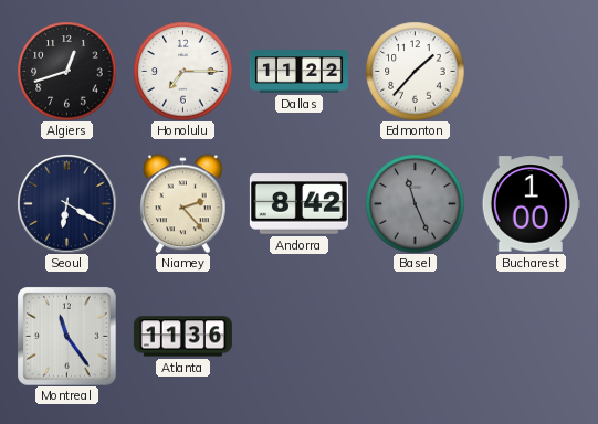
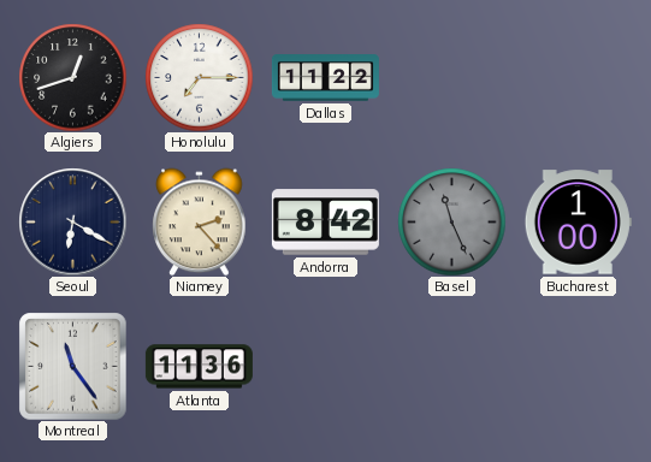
Edmonton: 1:37 -> none
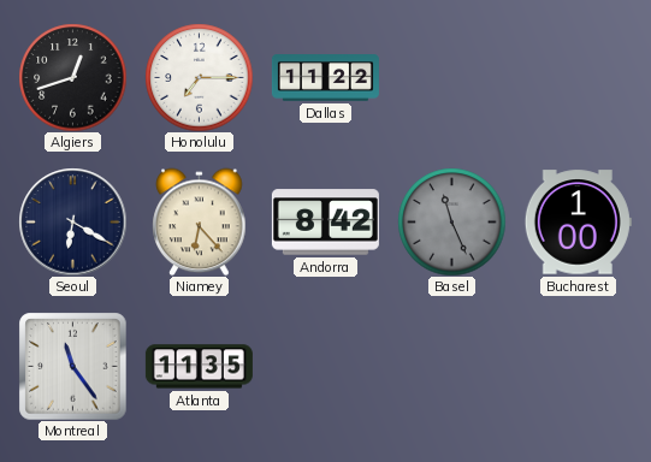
Niamey: 2:23 -> 6:23
Atlanta: 11:36 -> 11:35
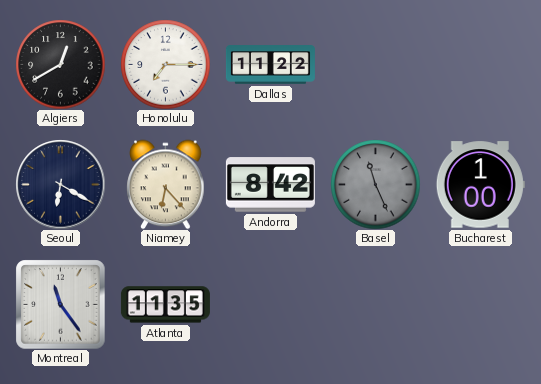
Algiers: 12:42 -> 12:40
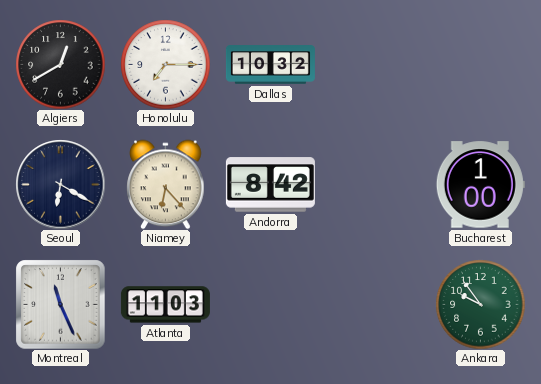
Dallas: 11:22 -> 10:32
Basel: 11:26 -> none
Montreal: 11:24 -> 11:26
Atlanta: 11:35 -> 11:03
Ankara: none -> 9:54
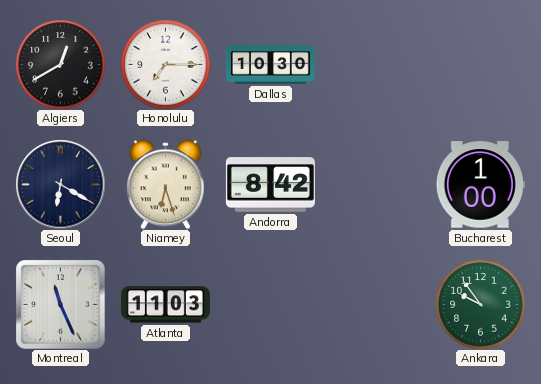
Dallas: 10:32 -> 10:30
Niamey: 6:23 -> 6:27
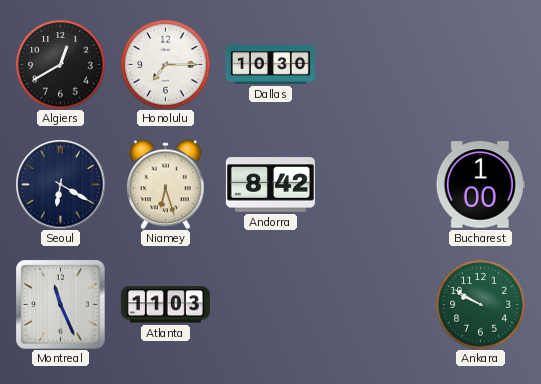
Ankara: 9:54 -> 9:50
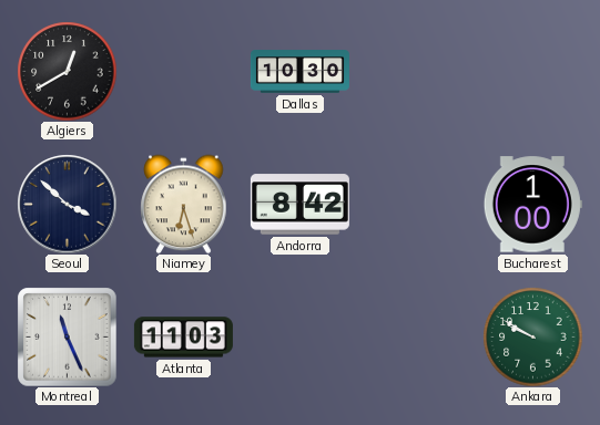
Honolulu: 7:15 -> none
Seoul: 6:20 -> 3:52
